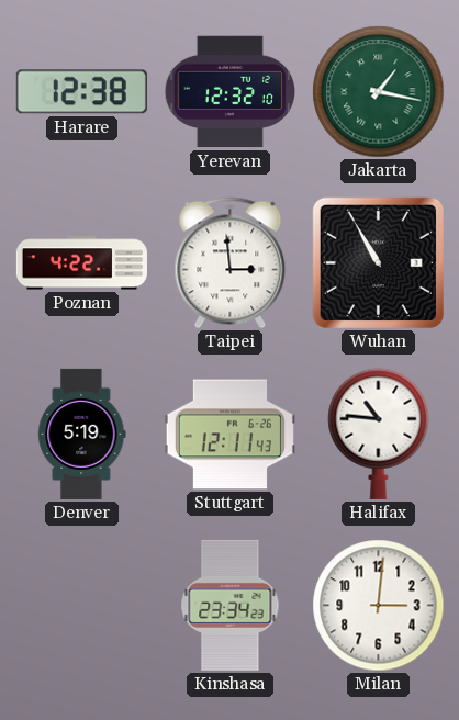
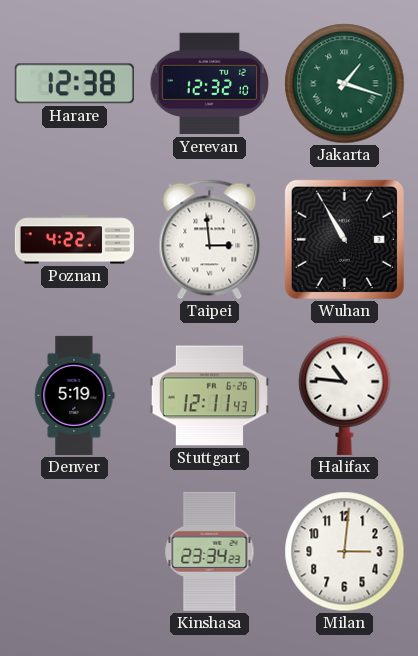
Jakarta: 1:17 -> 1:18
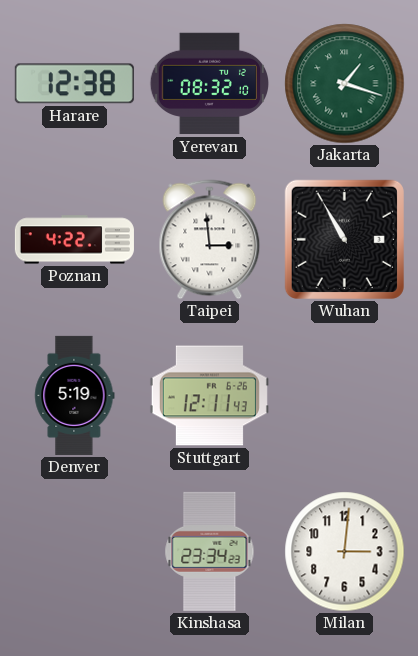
Yerevan: 12:32 -> 08:32
Halifax: 10:46 -> none
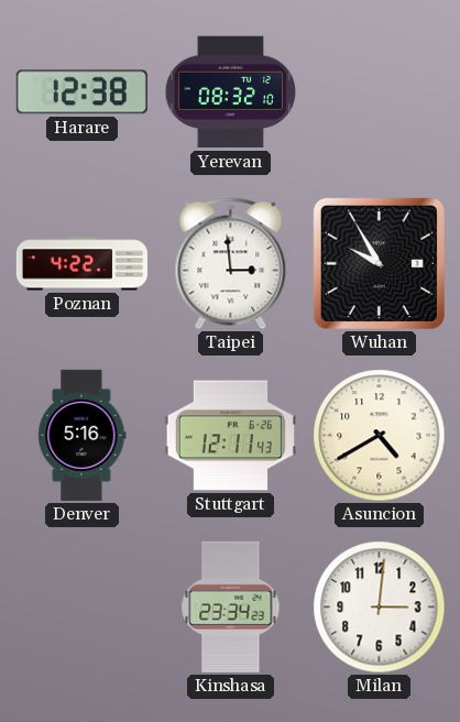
Jakarta: 1:18 -> none
Wuhan: 10:55 -> 9:55
Denver: 5:19 -> 5:16
Asuncion: none -> 4:40
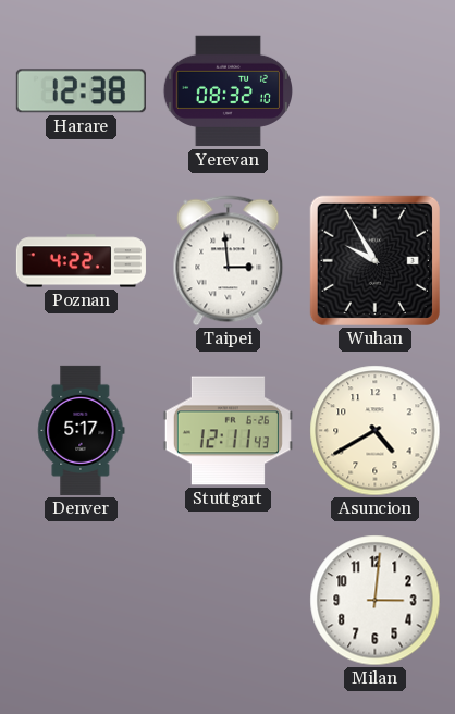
Denver: 5:16 -> 5:17
Kinshasa: 23:34 -> none
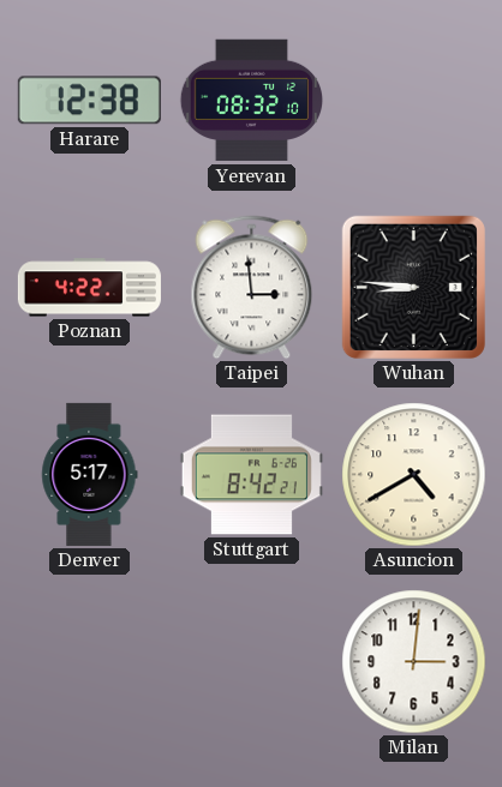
Wuhan: 9:55 -> 8:46
Stuttgart: 12:11 -> 8:42
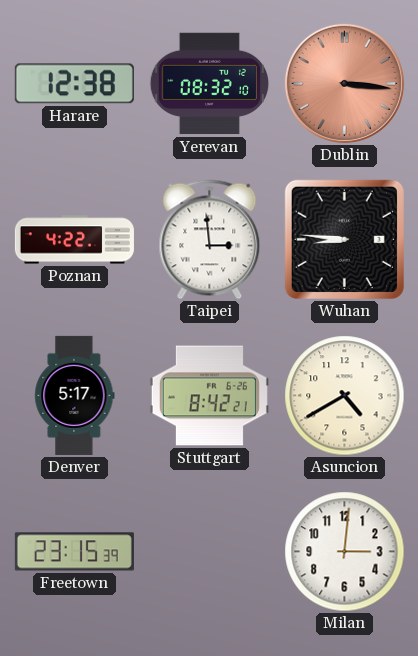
Dublin: none -> 3:16
Freetown: none -> 23:15
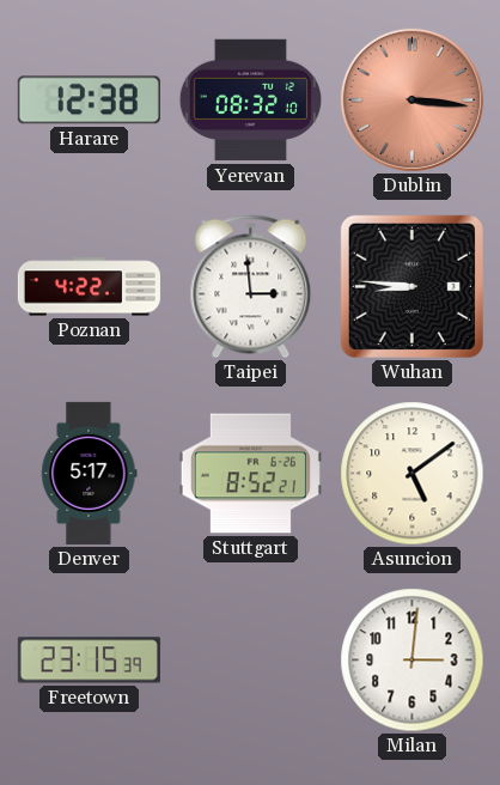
Stuttgart: 8:42 -> 8:52
Asuncion: 4:40 -> 5:09
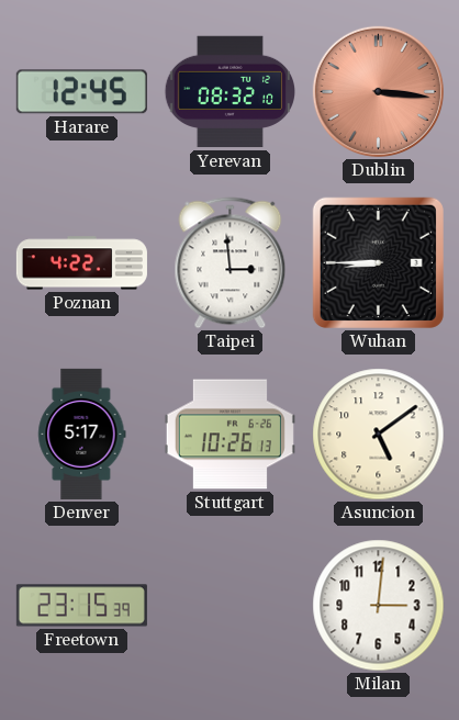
Harare: 12:38 -> 12:45
Wuhan: 8:46 -> 8:45
Stuttgart: 8:52 -> 10:26
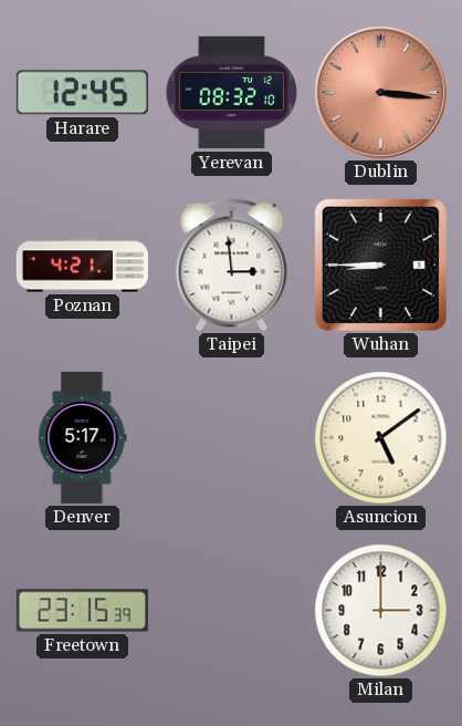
Poznan: 4:22 -> 4:21
Stuttgart: 10:26 -> none
Milan: 3:01 -> 3:00
